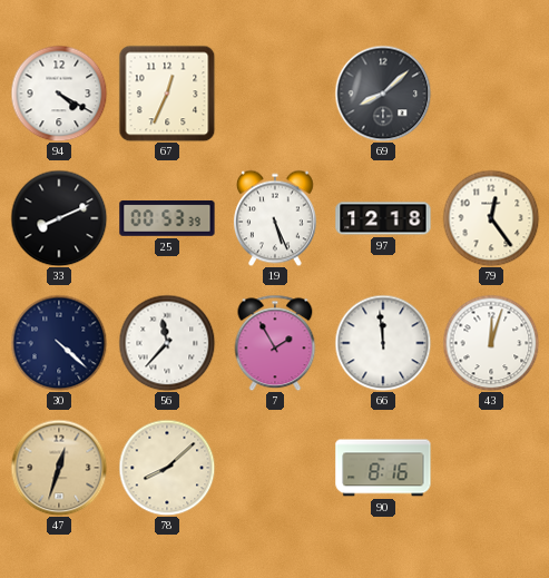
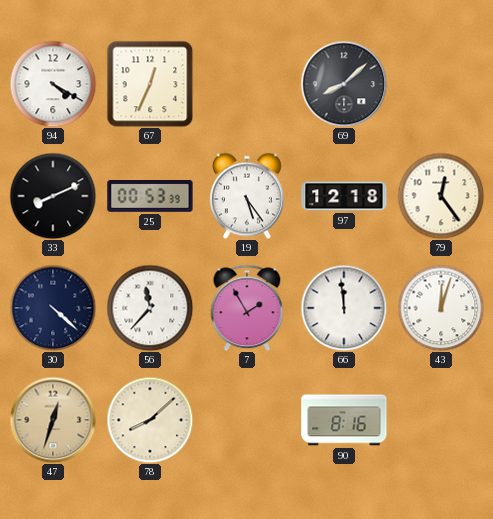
19: 5:26 -> 5:24
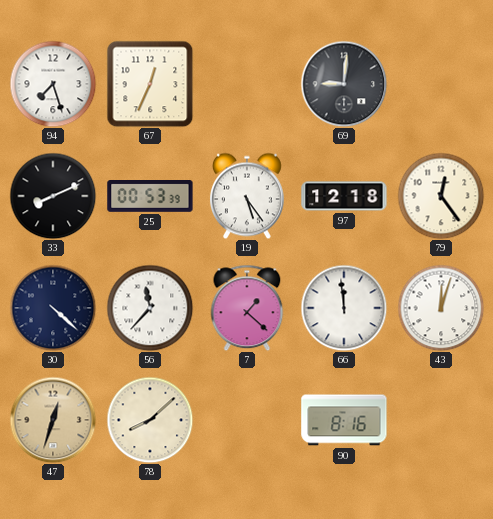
94: 4:20 -> 7:27
69: 8:08 -> 9:01
7: 1:55 -> 1:22
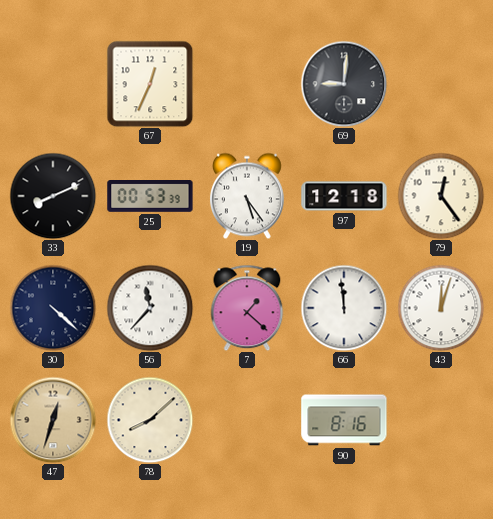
94: 7:27 -> none
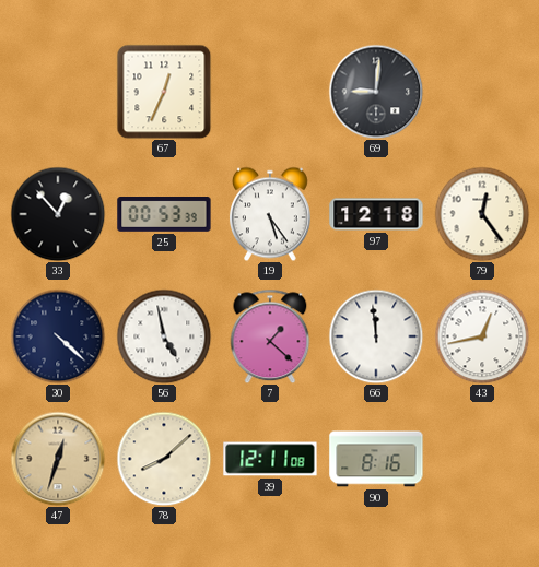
33: 8:11 -> 12:53
56: 11:37 -> 4:58
43: 12:03 -> 12:43
39: none -> 12:11
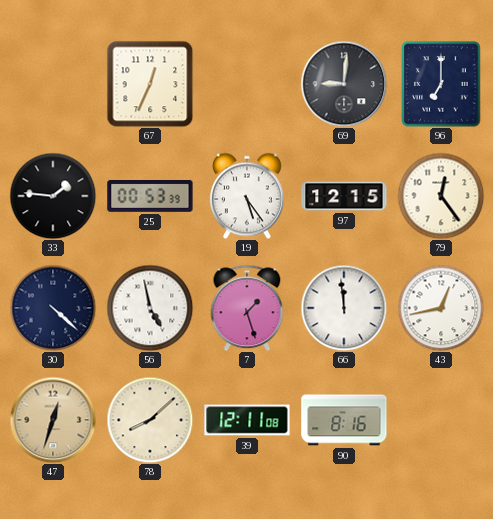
96: none -> 7:00
33: 12:53 -> 1:46
97: 12:18 -> 12:15
7: 1:22 -> 1:27
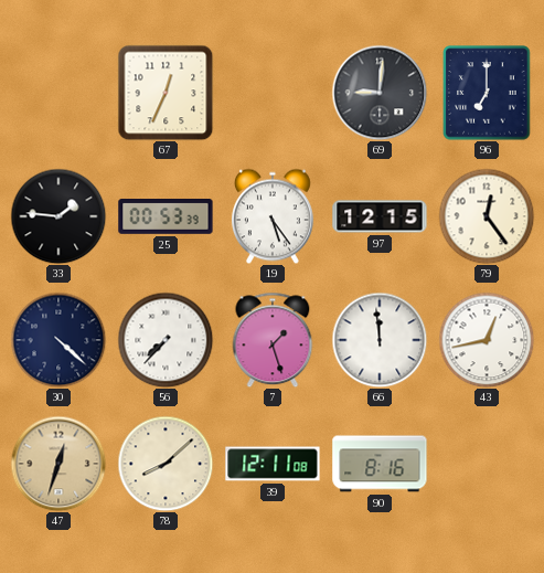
56: 4:58 -> 7:37
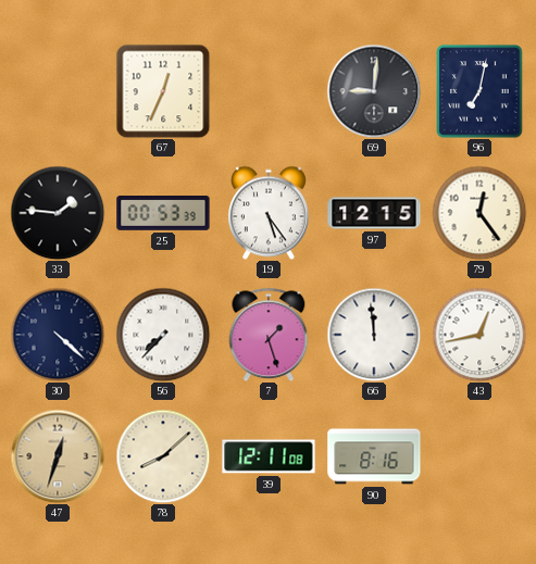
96: 7:00 -> 7:02
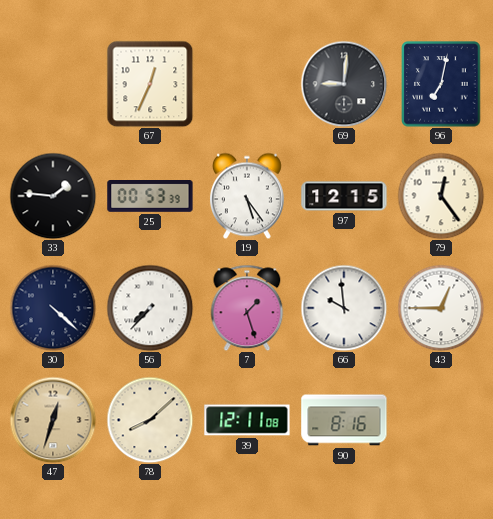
66: 11:59 -> 9:59
43: 12:43 -> 12:45
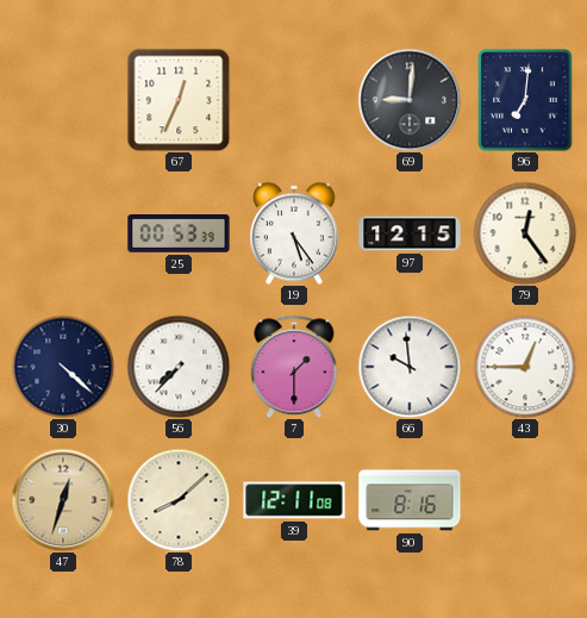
96: 7:02 -> 7:01
33: 1:46 -> none
7: 1:27 -> 1:30
